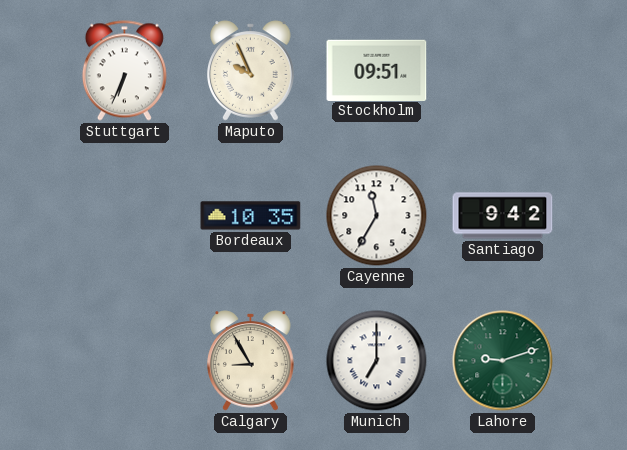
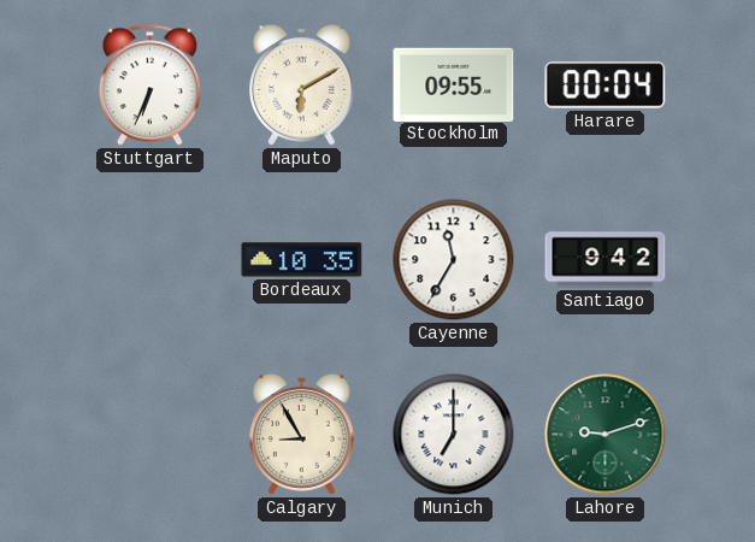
Maputo: 9:56 -> 6:10
Stockholm: 09:51 -> 09:55
Harare: none -> 00:04
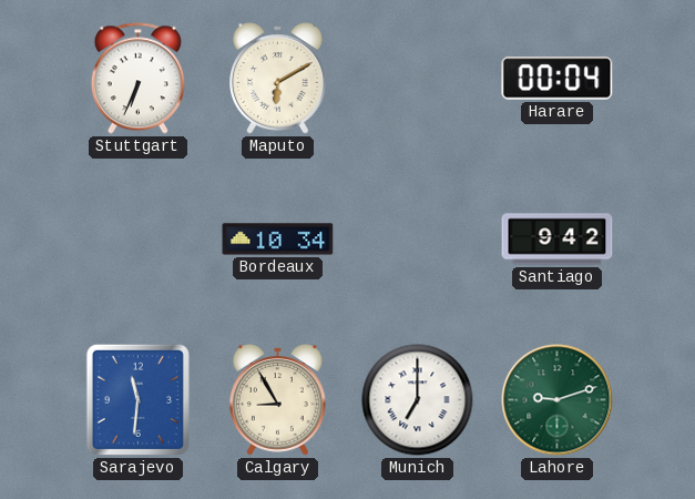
Stockholm: 09:55 -> none
Bordeaux: 10:35 -> 10:34
Cayenne: 11:35 -> none
Sarajevo: none -> 11:31
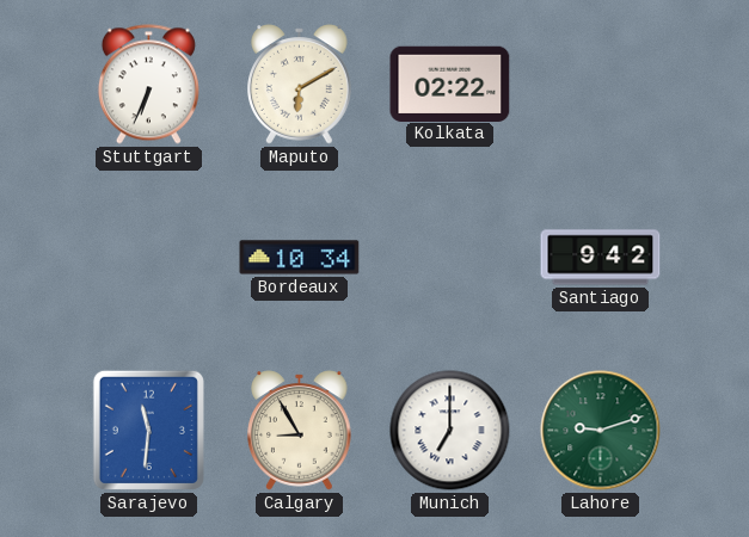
Kolkata: none -> 02:22
Harare: 00:04 -> none
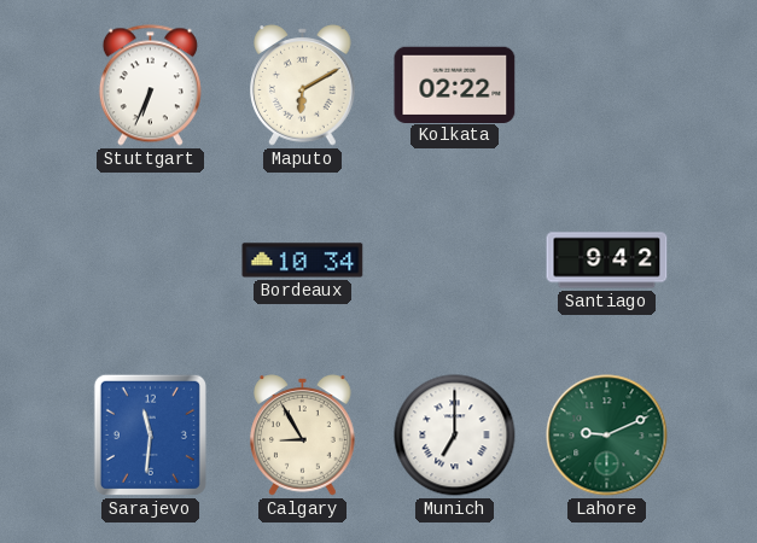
Lahore: 9:12 -> 9:11
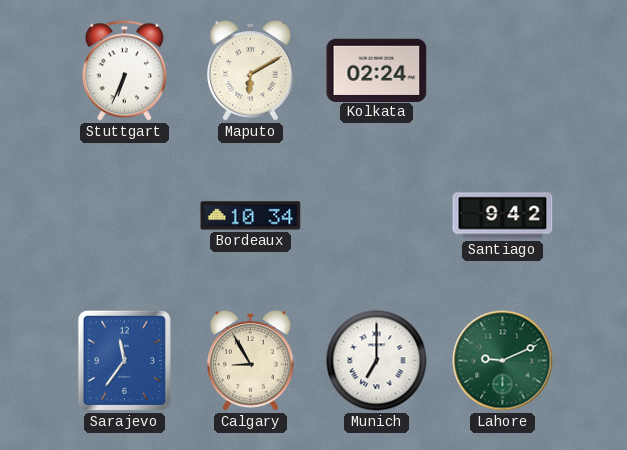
Kolkata: 02:22 -> 02:24
Sarajevo: 11:31 -> 11:36
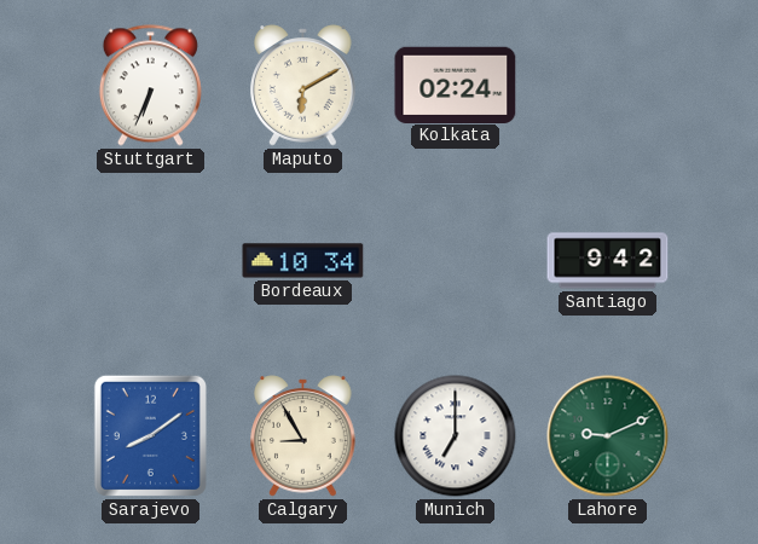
Sarajevo: 11:36 -> 8:09
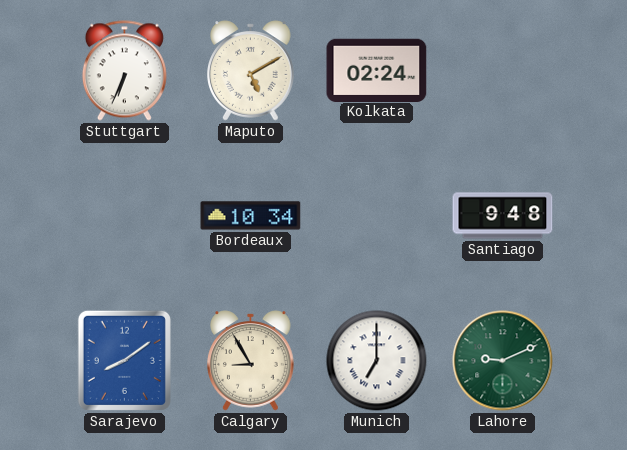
Maputo: 6:10 -> 5:10
Santiago: 9:42 -> 9:48
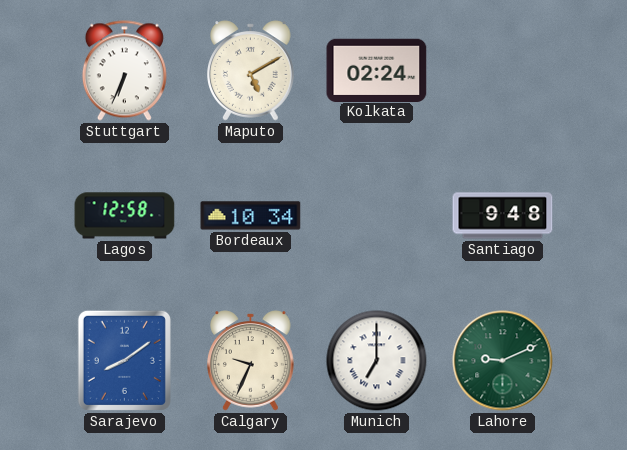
Lagos: none -> 12:58
Calgary: 8:55 -> 9:34
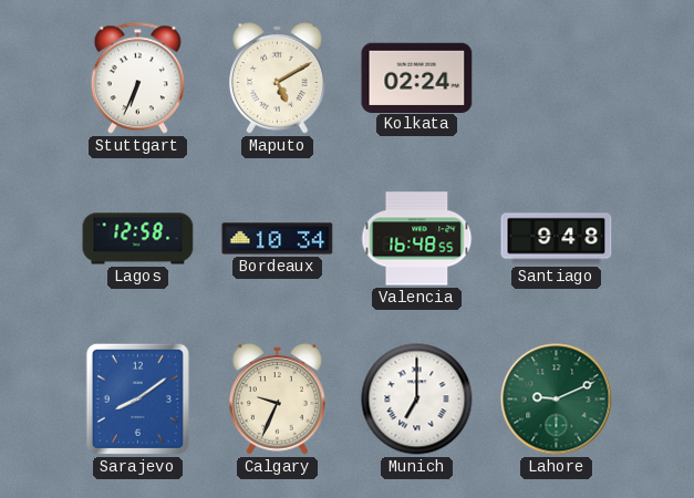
Valencia: none -> 16:48
